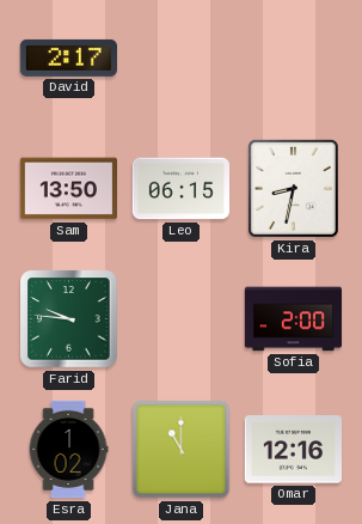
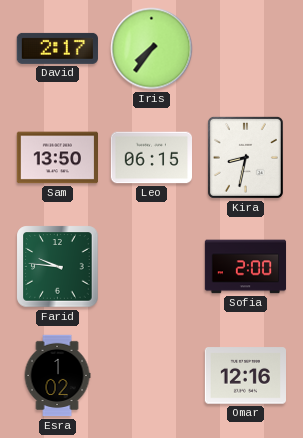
Iris: none -> 7:36
Jana: 11:00 -> none
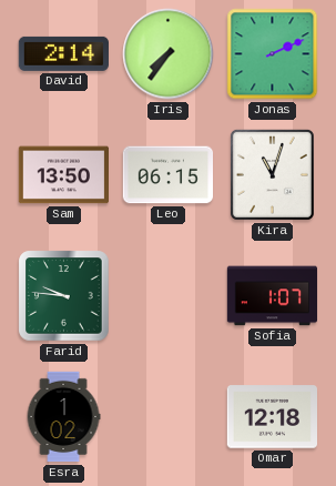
David: 2:17 -> 2:14
Jonas: none -> 2:11
Kira: 8:32 -> 11:03
Sofia: 2:00 -> 1:07
Omar: 12:16 -> 12:18
